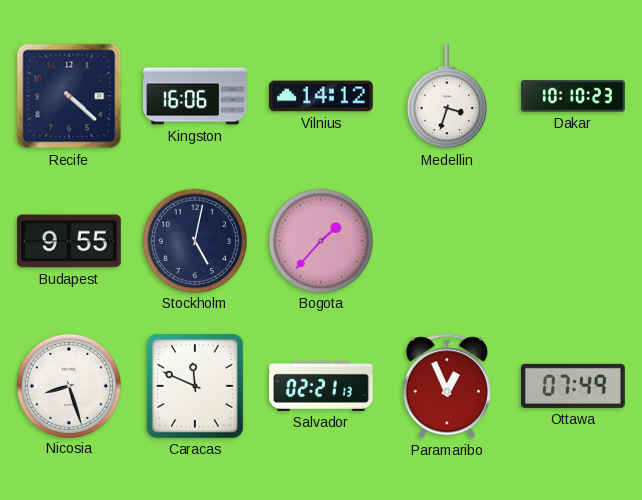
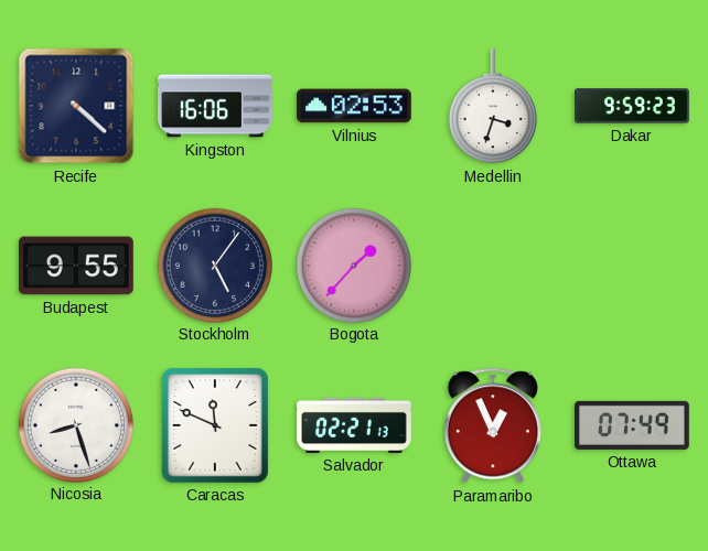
Vilnius: 14:12 -> 02:53
Dakar: 10:10 -> 9:59
Stockholm: 5:02 -> 5:06
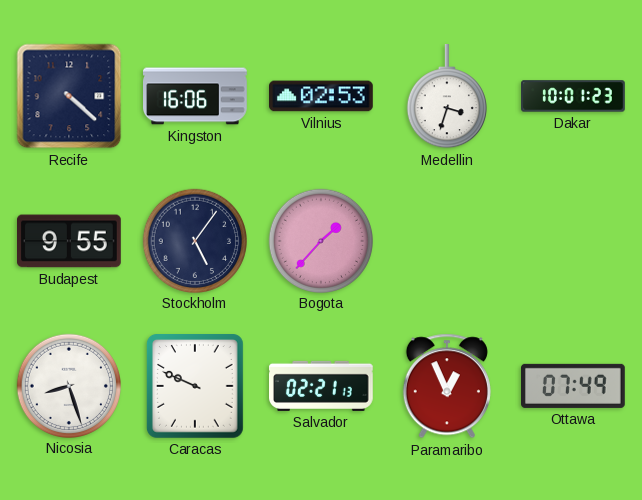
Dakar: 9:59 -> 10:01
Caracas: 11:49 -> 9:49
